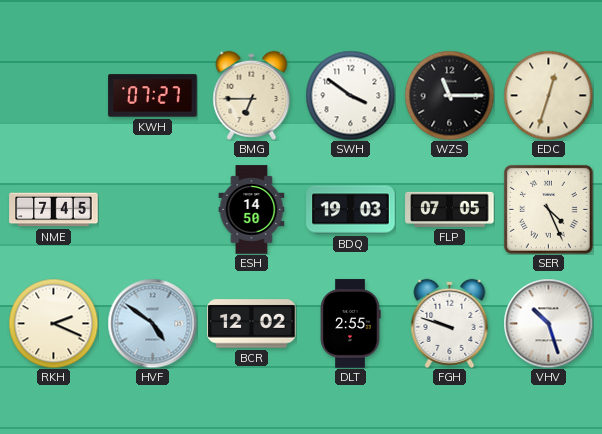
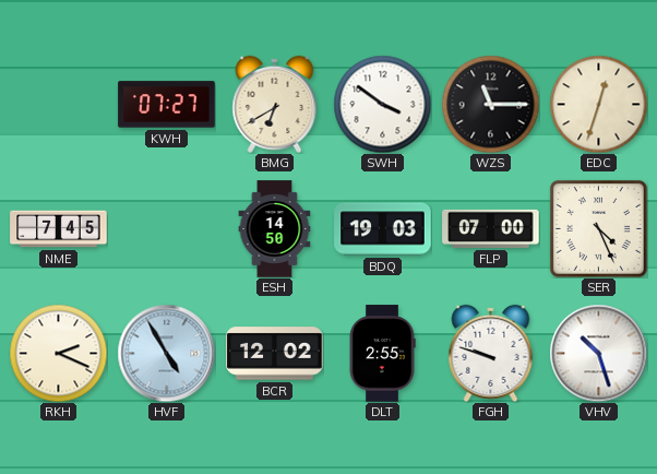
BMG: 6:45 -> 6:40
FLP: 07:05 -> 07:00
HVF: 4:51 -> 4:55
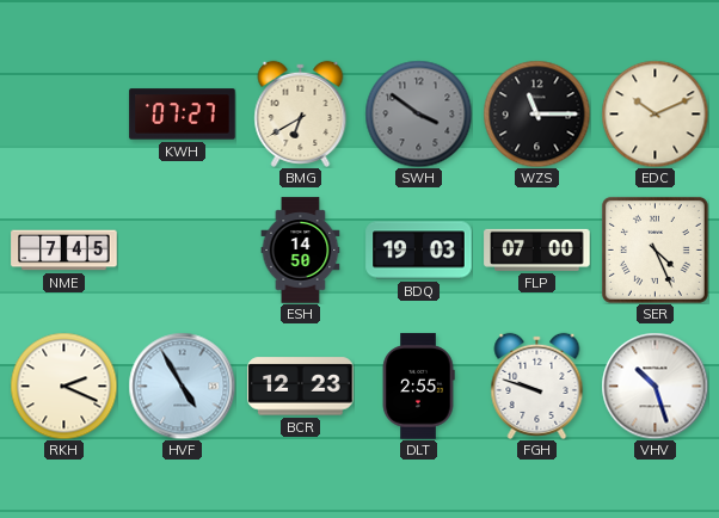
SWH dial: white -> grey
EDC: 12:33 -> 10:11
BCR: 12:02 -> 12:23
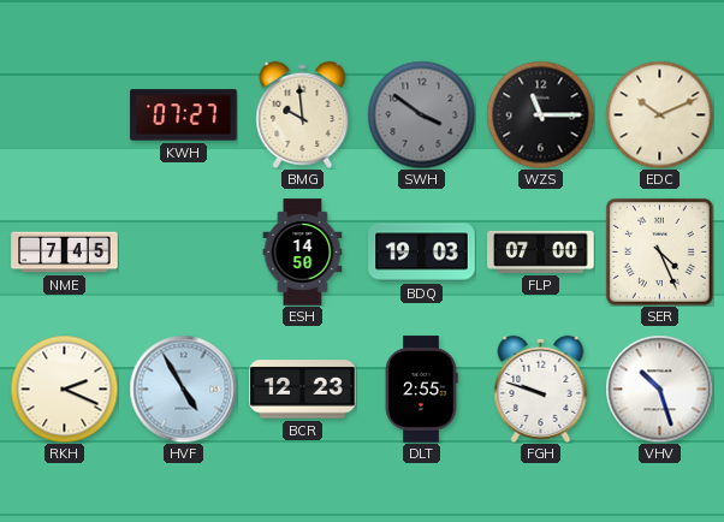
BMG: 6:40 -> 9:59
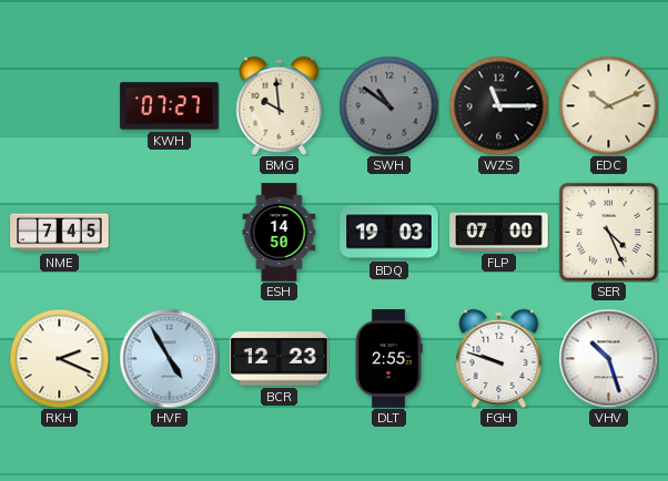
SWH: 3:51 -> 10:51
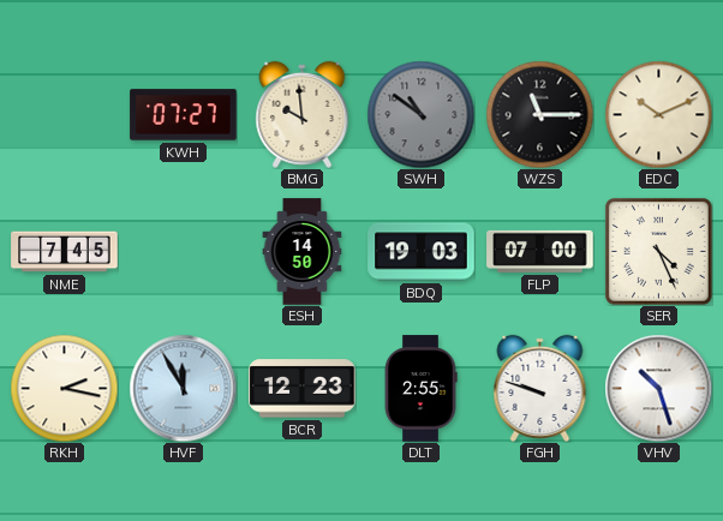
RKH: 2:19 -> 2:17
HVF: 4:55 -> 11:55
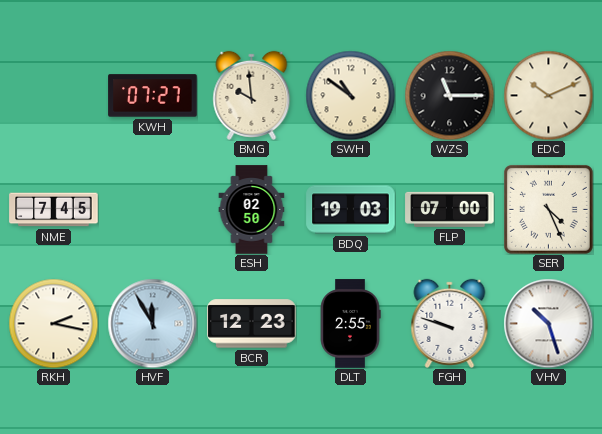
SWH dial: grey -> cream
ESH: 14:50 -> 02:50
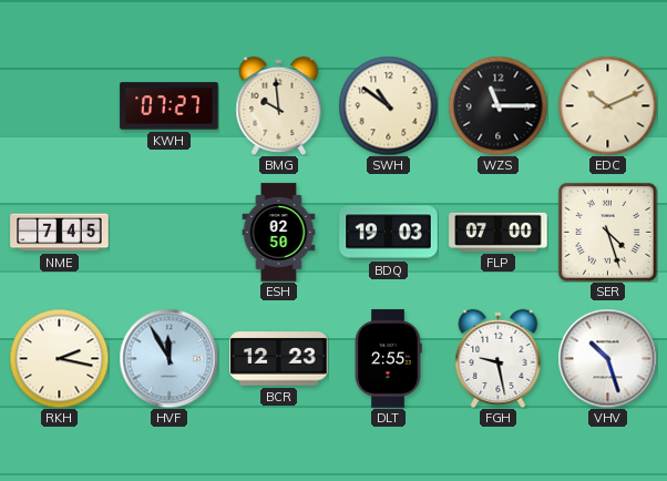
SER: 4:26 -> 4:27
FGH: 9:48 -> 9:28
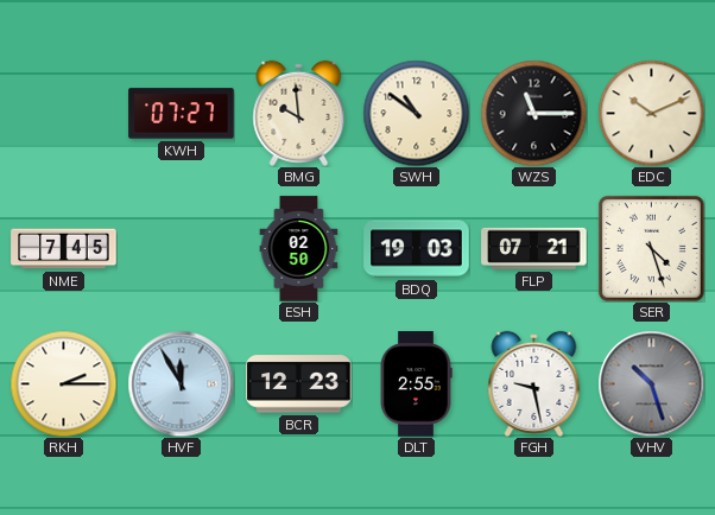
FLP: 07:00 -> 07:21
RKH: 2:17 -> 2:15
VHV dial: white -> grey
